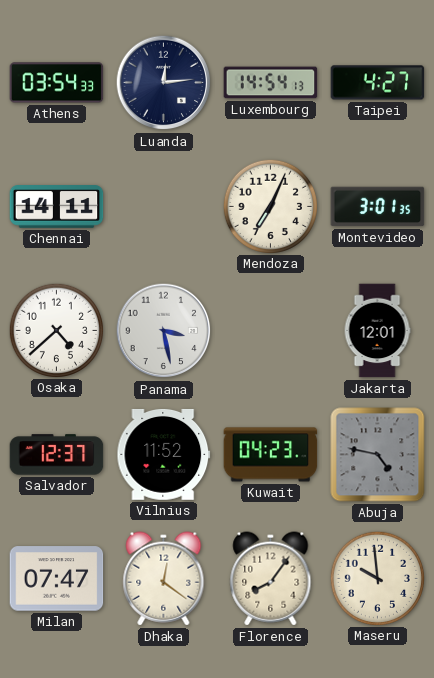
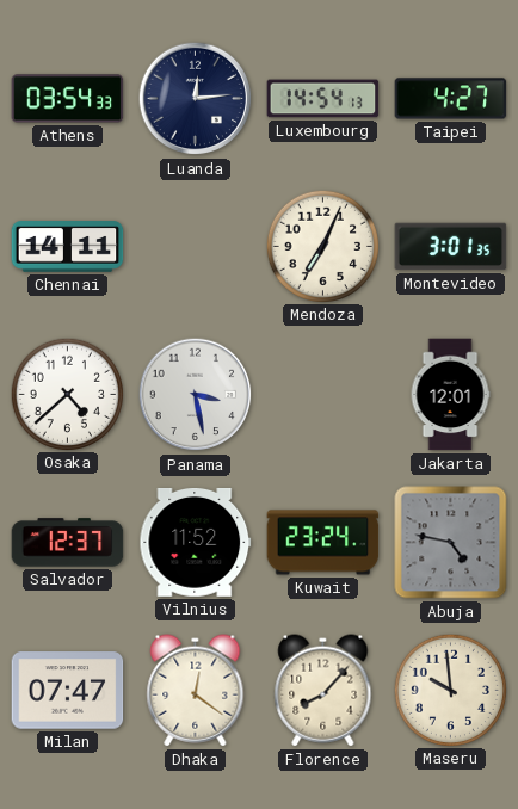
Kuwait: 04:23 -> 23:24
Florence: 8:06 -> 8:07
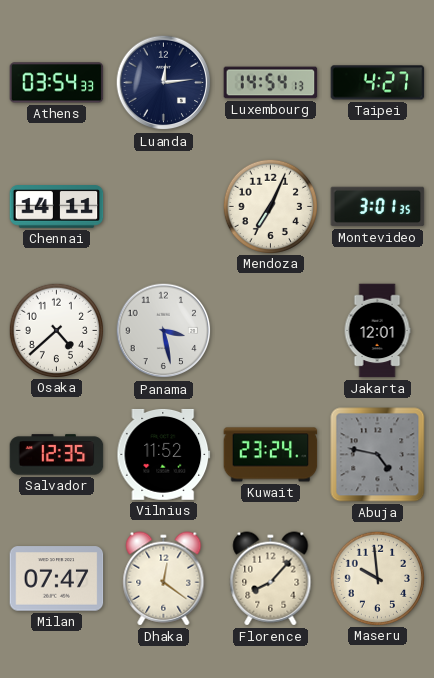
Salvador: 12:37 -> 12:35
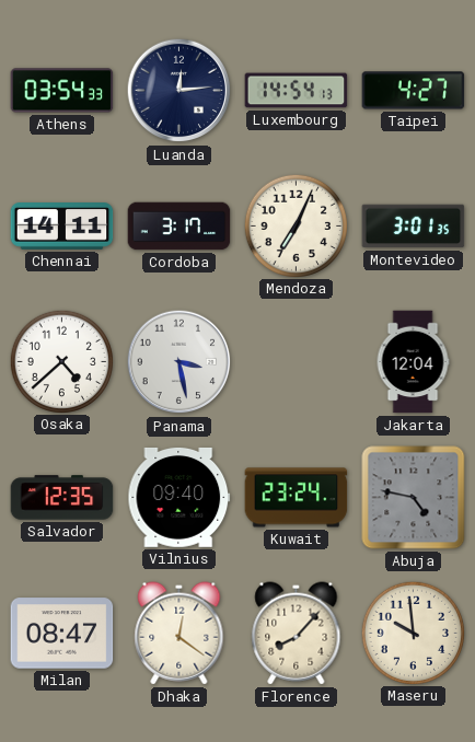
Cordoba: none -> 3:17
Jakarta: 12:01 -> 12:04
Vilnius: 11:52 -> 09:40
Milan: 07:47 -> 08:47
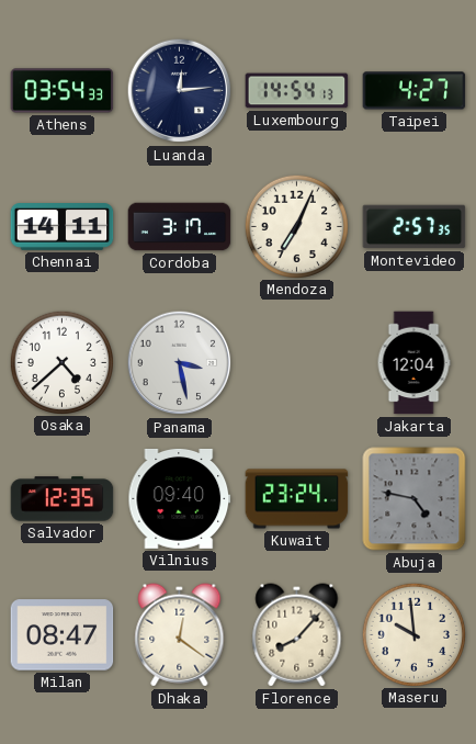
Montevideo: 3:01 -> 2:57
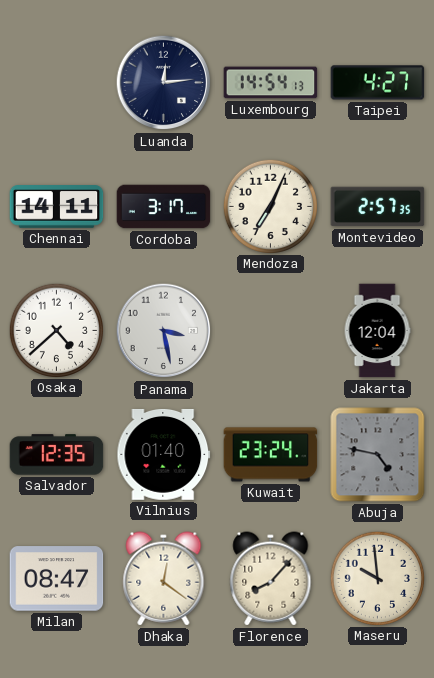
Athens: 03:54 -> none
Vilnius: 09:40 -> 01:40
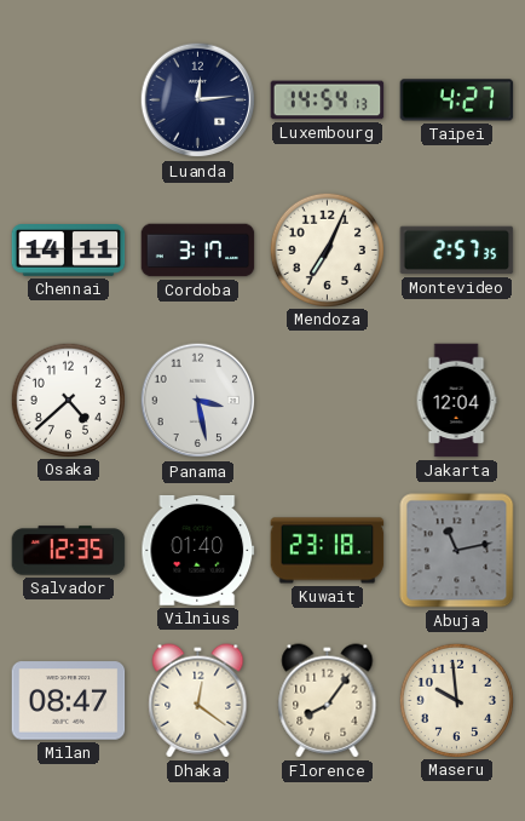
Kuwait: 23:24 -> 23:18
Abuja: 4:47 -> 11:13
Florence: 8:07 -> 8:06
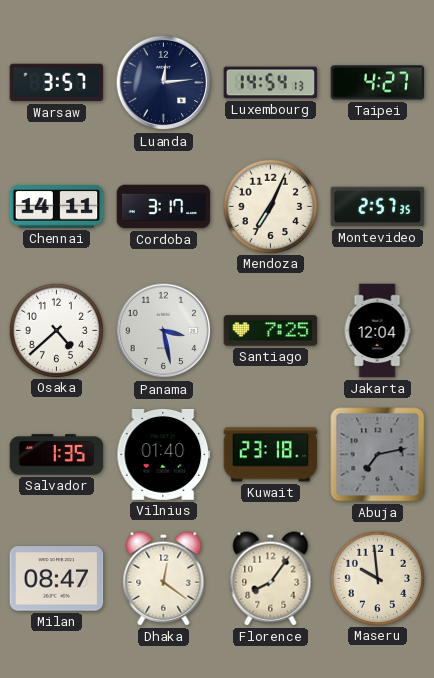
Warsaw: none -> 3:57
Santiago: none -> 7:25
Salvador: 12:35 -> 1:35
Abuja: 11:13 -> 7:13
